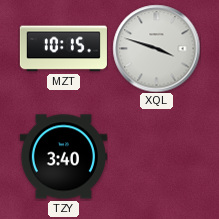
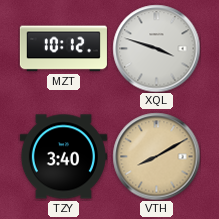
MZT: 10:15 -> 10:12
VTH: none -> 8:10
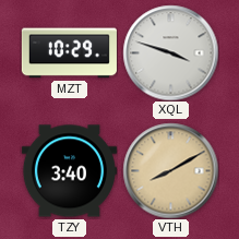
MZT: 10:12 -> 10:29
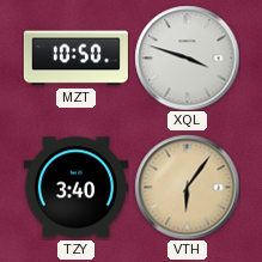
MZT: 10:29 -> 10:50
VTH: 8:10 -> 6:06
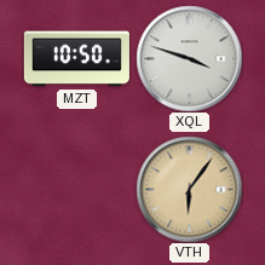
TZY: 3:40 -> none
